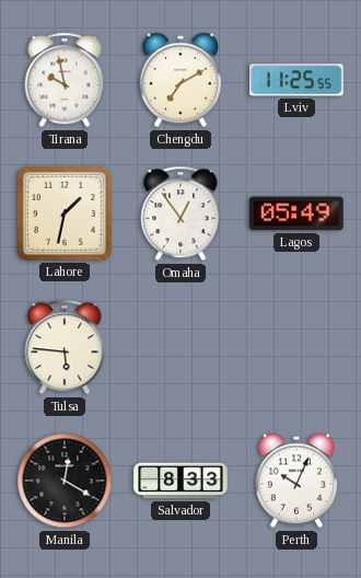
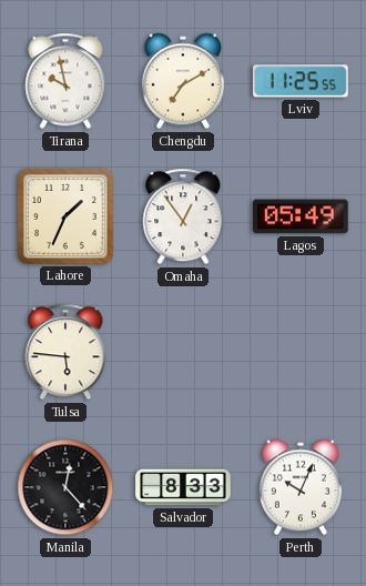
Lahore: 1:32 -> 1:34
Manila: 12:20 -> 12:23
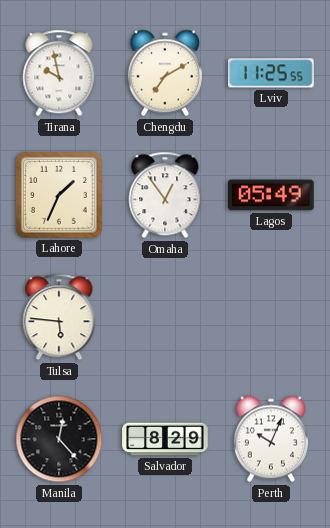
Salvador: 8:33 -> 8:29
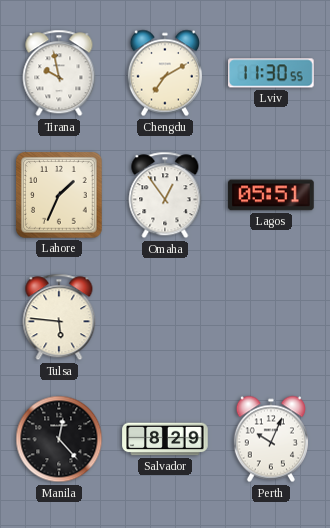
Lviv: 11:25 -> 11:30
Lagos: 05:49 -> 05:51
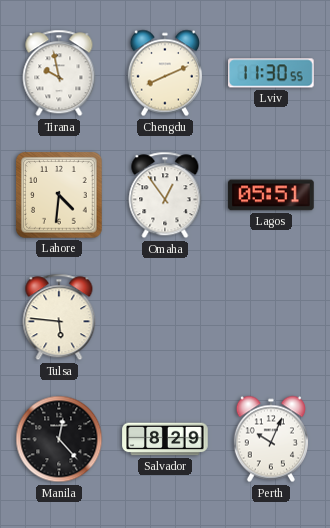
Chengdu: 7:10 -> 8:11
Lahore: 1:34 -> 4:31
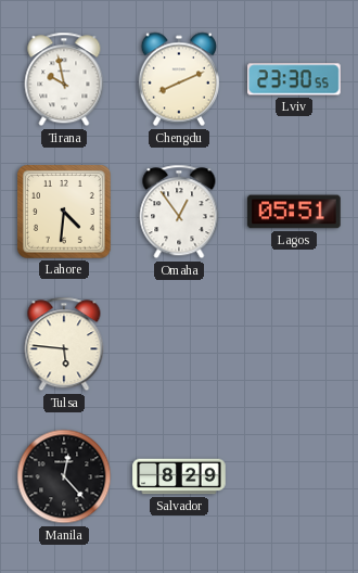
Lviv: 11:30 -> 23:30
Perth: 10:04 -> none
